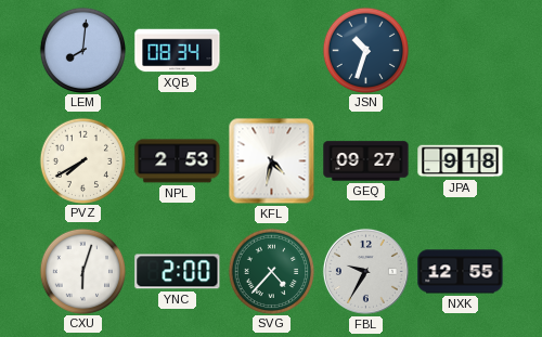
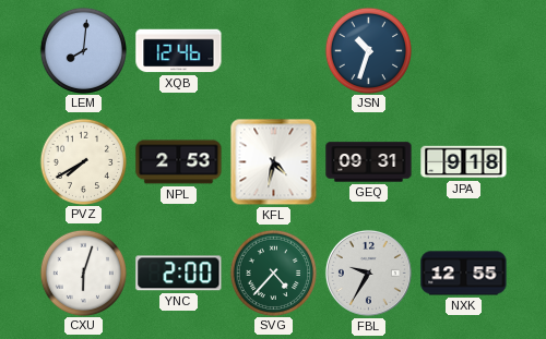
XQB: 08:34 -> 12:46
GEQ: 09:27 -> 09:31
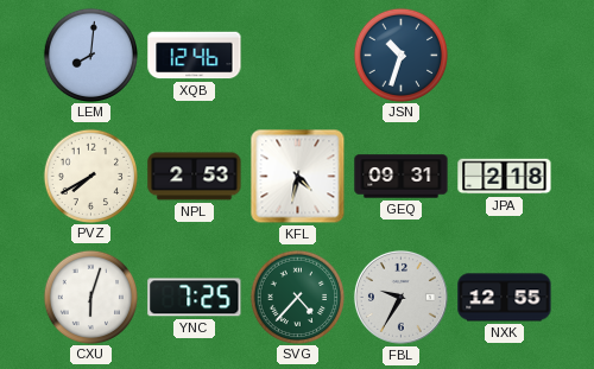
JPA: 9:18 -> 2:18
YNC: 2:00 -> 7:25
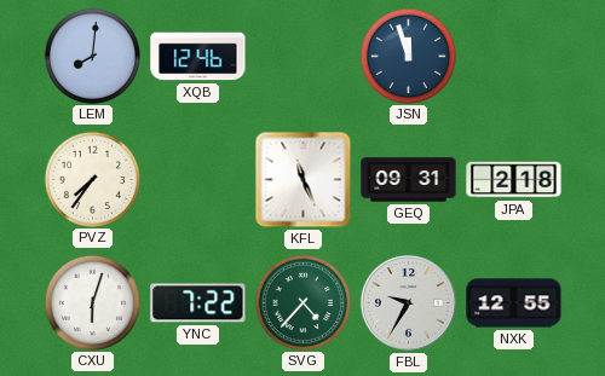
JSN: 10:33 -> 11:57
PVZ: 7:40 -> 7:36
NPL: 2:53 -> none
KFL: 4:32 -> 11:26
YNC: 7:25 -> 7:22
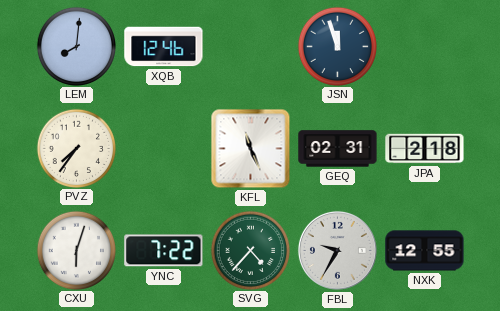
GEQ: 09:31 -> 02:31
